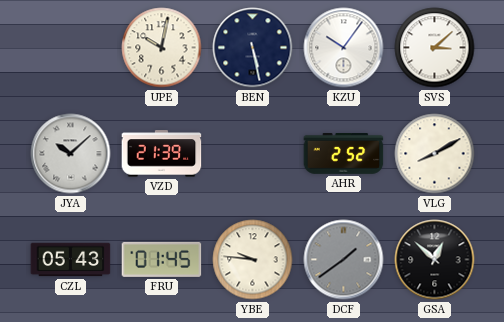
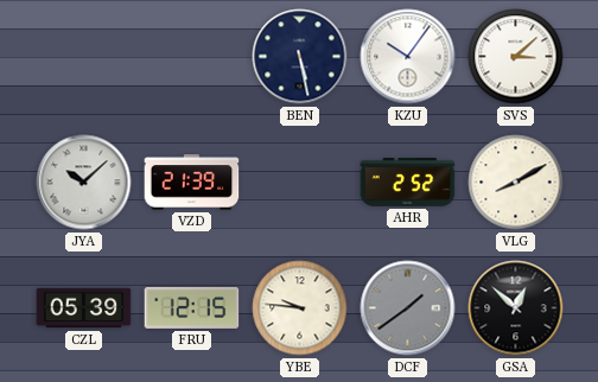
UPE: 10:02 -> none
CZL: 05:43 -> 05:39
FRU: 01:45 -> 12:15
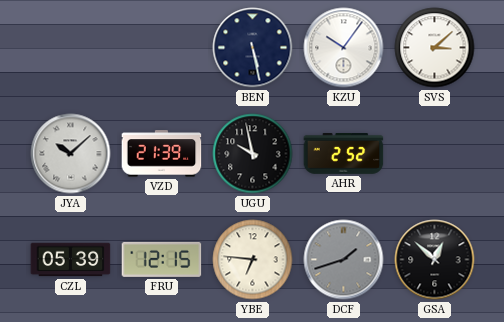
UGU: none -> 9:58
VLG: 8:10 -> none
YBE: 9:46 -> 6:46
DCF: 1:39 -> 1:42
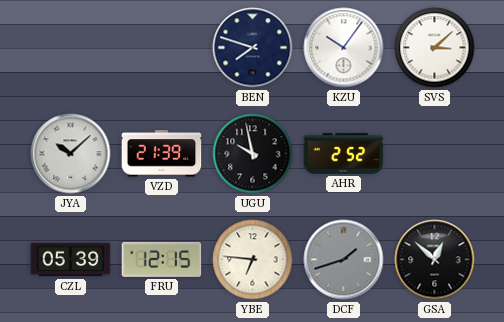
BEN: 5:28 -> 7:48
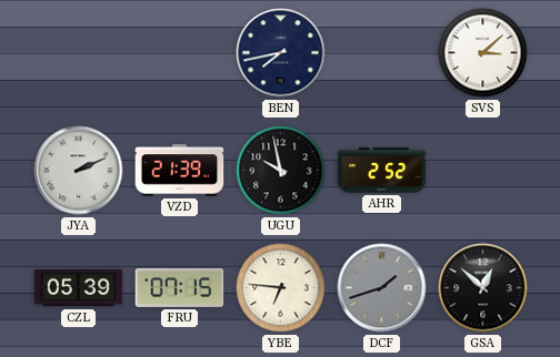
BEN: 7:48 -> 7:43
KZU: 10:06 -> none
JYA: 10:08 -> 2:11
FRU: 12:15 -> 07:15
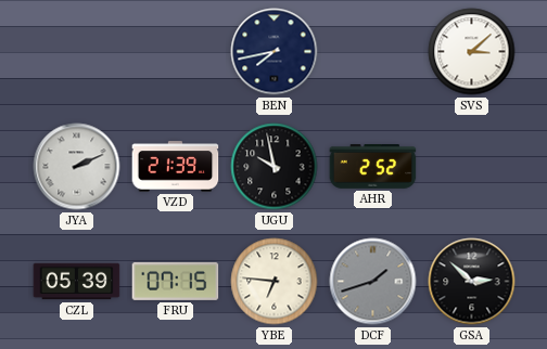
GSA: 12:52 -> 2:52
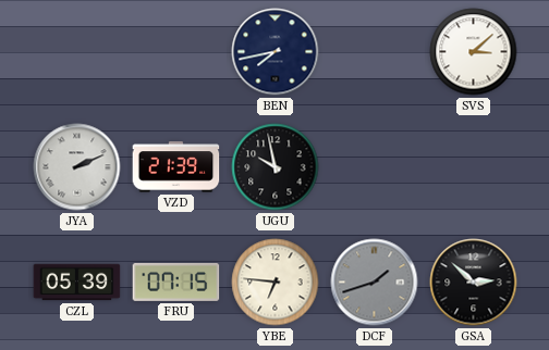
AHR: 2:52 -> none
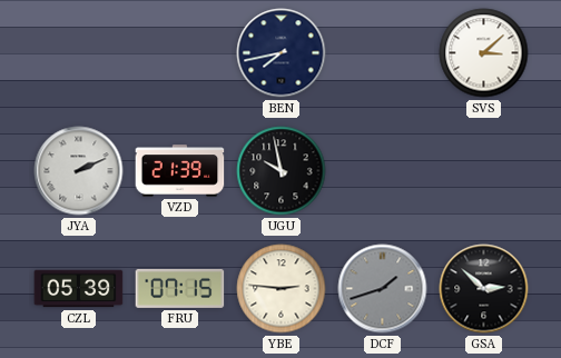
YBE: 6:46 -> 2:46
